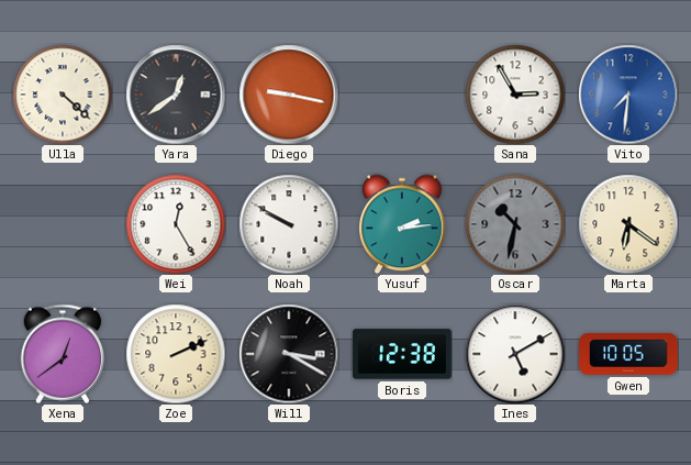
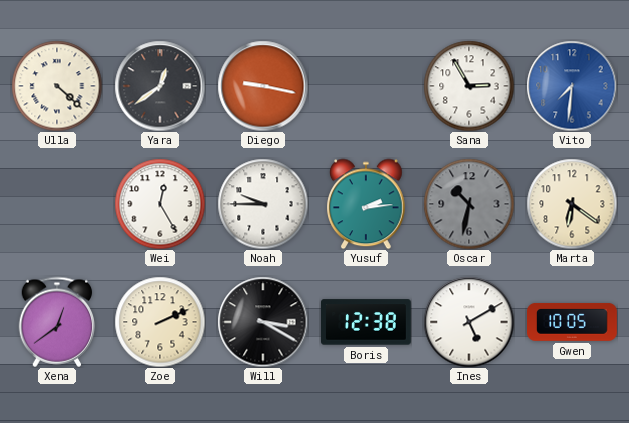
Noah: 9:50 -> 9:45
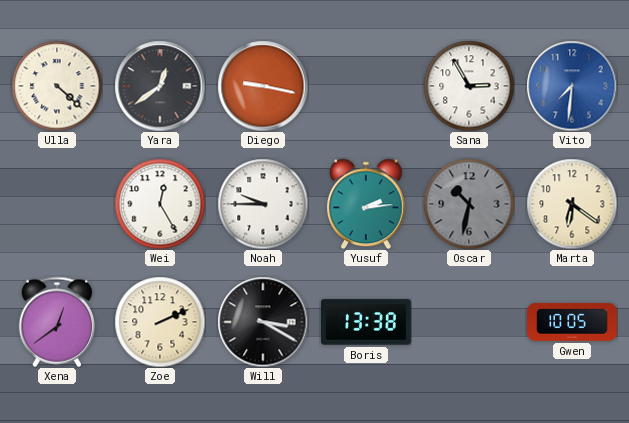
Boris: 12:38 -> 13:38
Ines: 5:10 -> none
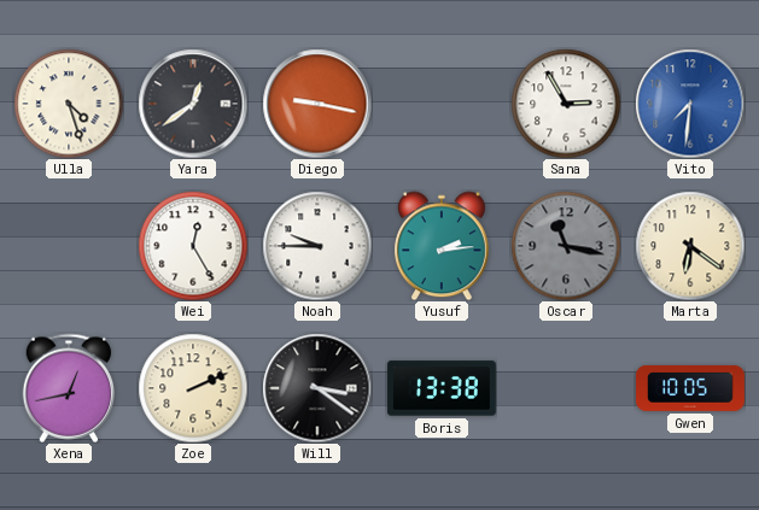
Ulla: 4:22 -> 4:27
Oscar: 10:32 -> 11:17
Xena: 12:39 -> 12:43
Will: 3:20 -> 3:21
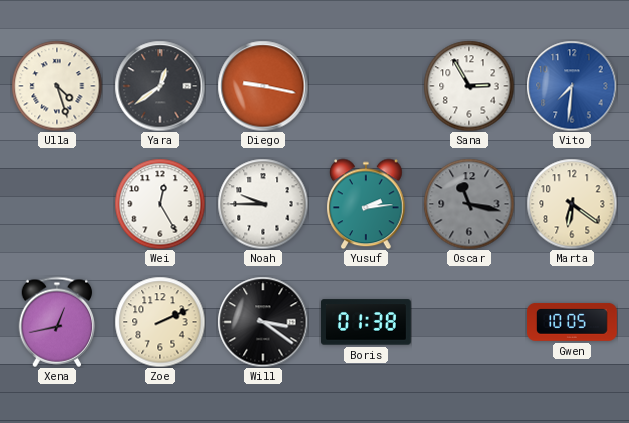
Boris: 13:38 -> 01:38
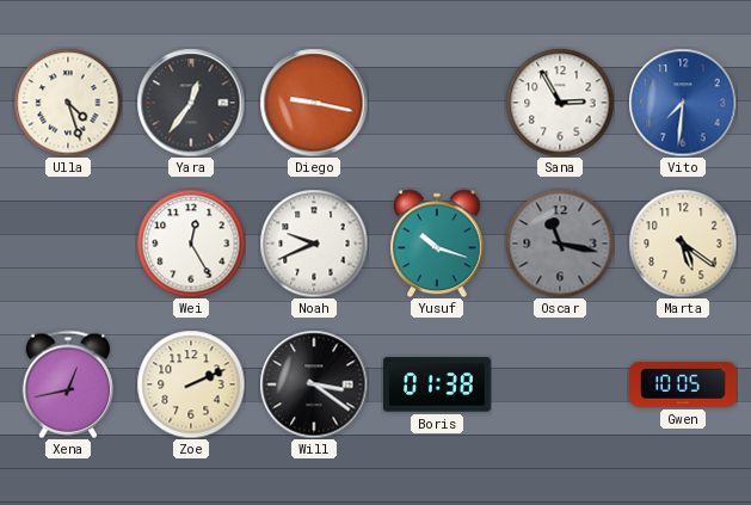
Yara: 12:39 -> 12:36
Noah: 9:45 -> 9:41
Yusuf: 2:14 -> 10:18
Marta: 6:21 -> 5:21
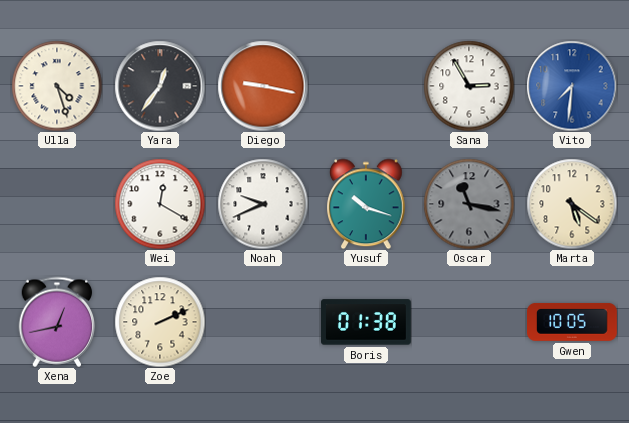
Wei: 12:25 -> 12:20
Will: 3:21 -> none
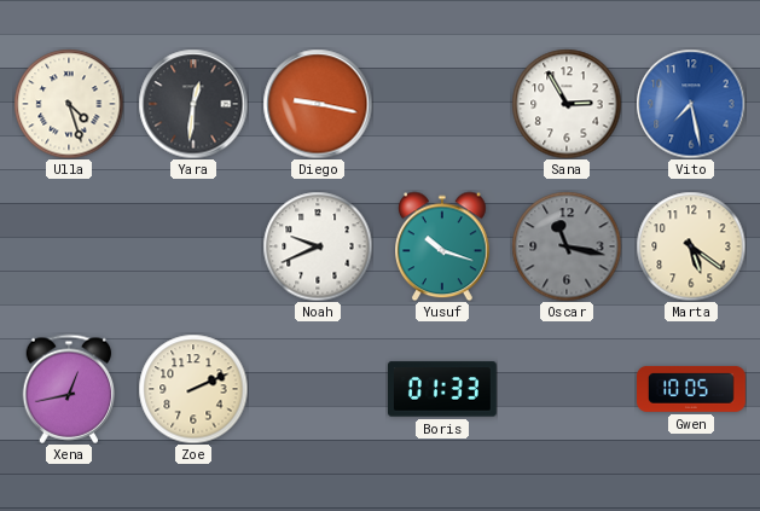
Yara: 12:36 -> 12:31
Vito: 7:31 -> 7:28
Wei: 12:20 -> none
Boris: 01:38 -> 01:33
